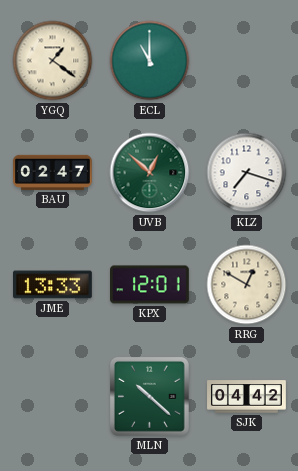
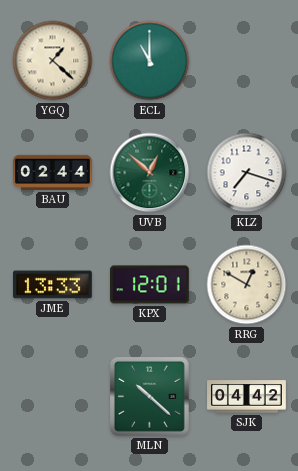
YGQ: 1:21 -> 1:22
BAU: 02:47 -> 02:44
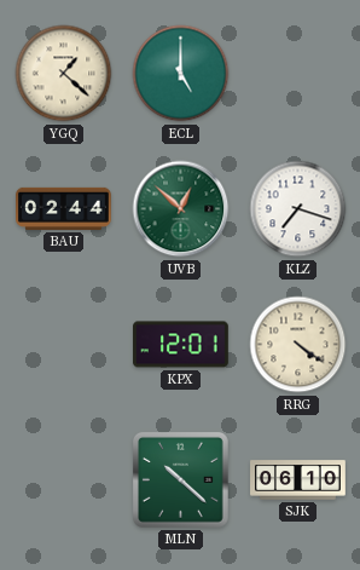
ECL: 11:00 -> 5:00
JME: 13:33 -> none
RRG: 12:50 -> 4:21
SJK: 04:42 -> 06:10
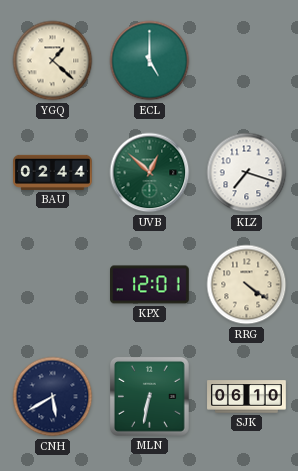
CNH: none -> 5:40
MLN: 10:22 -> 6:32
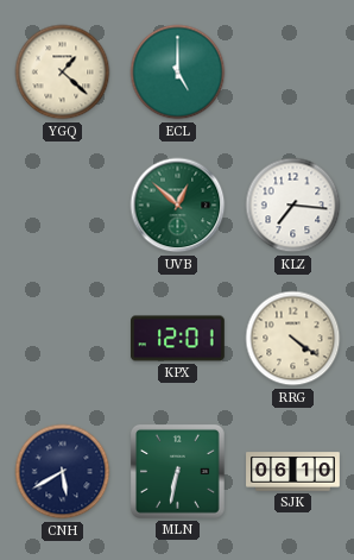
BAU: 02:44 -> none
KLZ: 7:18 -> 7:16
